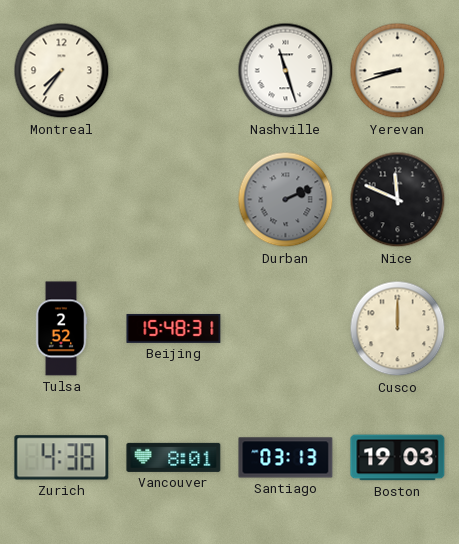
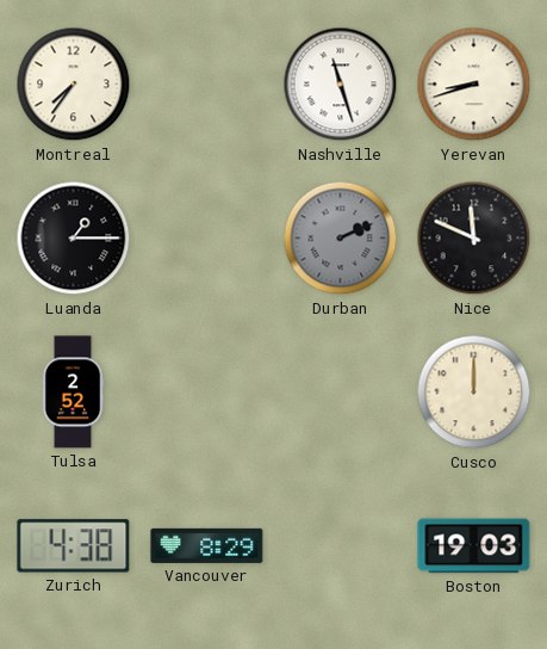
Luanda: none -> 1:15
Beijing: 15:48 -> none
Vancouver: 8:01 -> 8:29
Santiago: 03:13 -> none
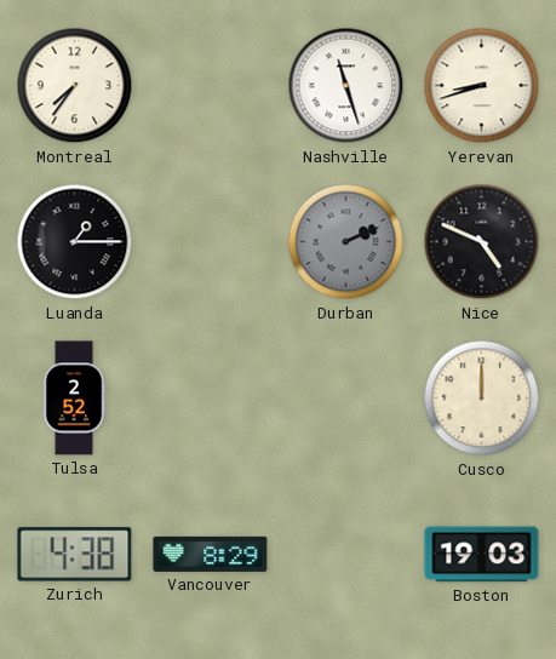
Nice: 11:49 -> 4:49
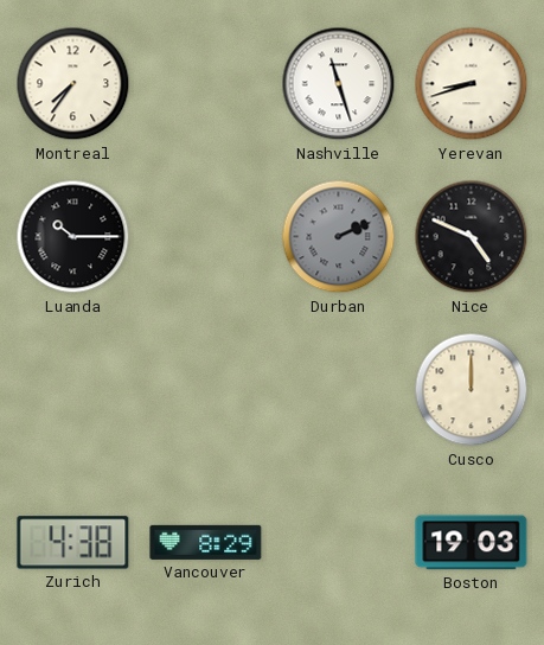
Luanda: 1:15 -> 10:15
Tulsa: 2:52 -> none
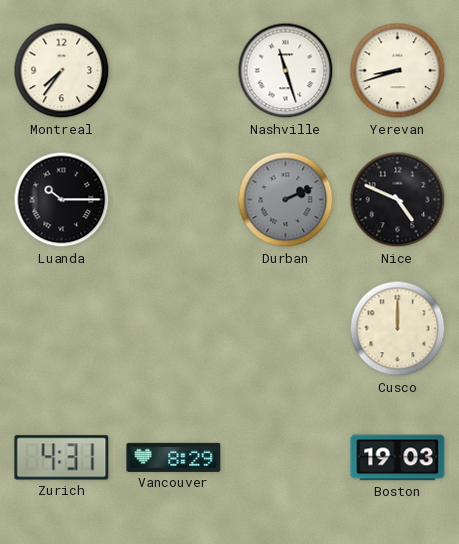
Zurich: 4:38 -> 4:31
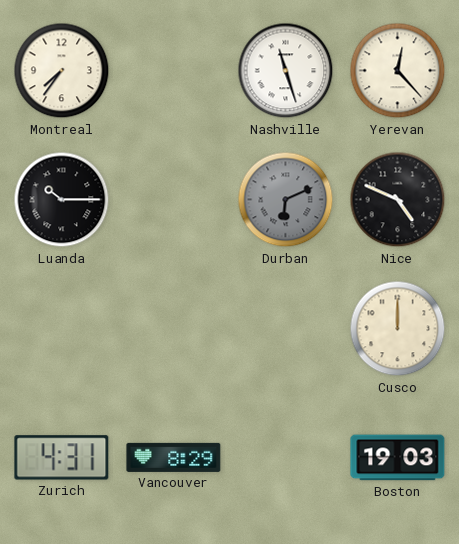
Yerevan: 8:42 -> 12:23
Durban: 2:11 -> 6:11
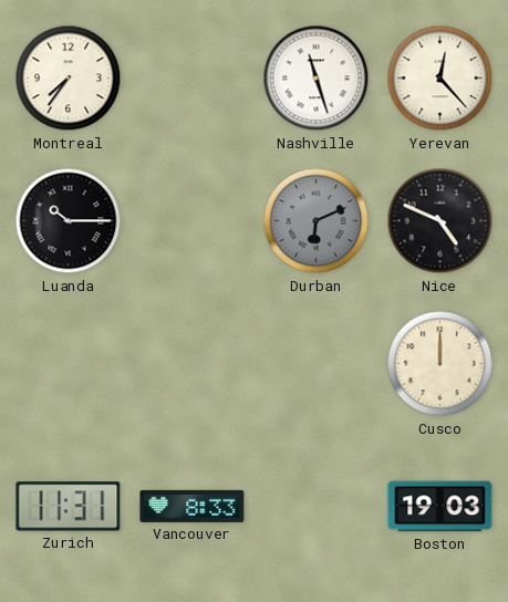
Zurich: 4:31 -> 11:31
Vancouver: 8:29 -> 8:33
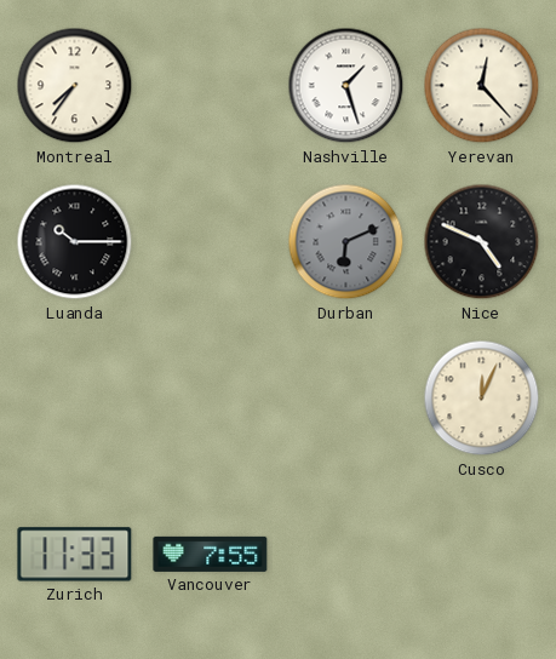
Nashville: 11:27 -> 1:27
Cusco: 12:00 -> 12:04
Zurich: 11:31 -> 11:33
Vancouver: 8:33 -> 7:55
Boston: 19:03 -> none
